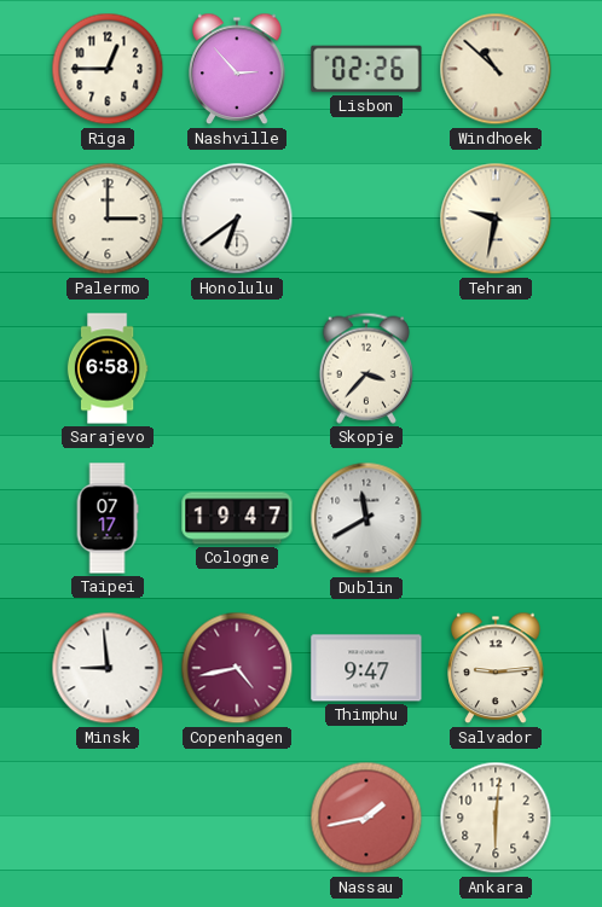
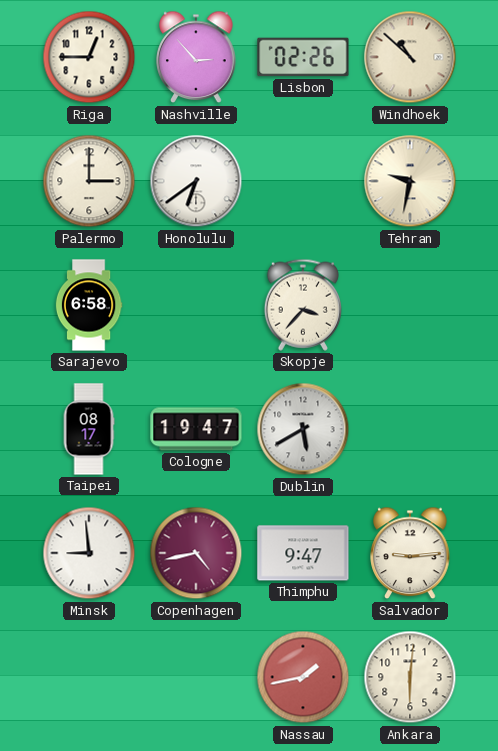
Taipei: 07:17 -> 08:17
Dublin: 11:40 -> 5:40
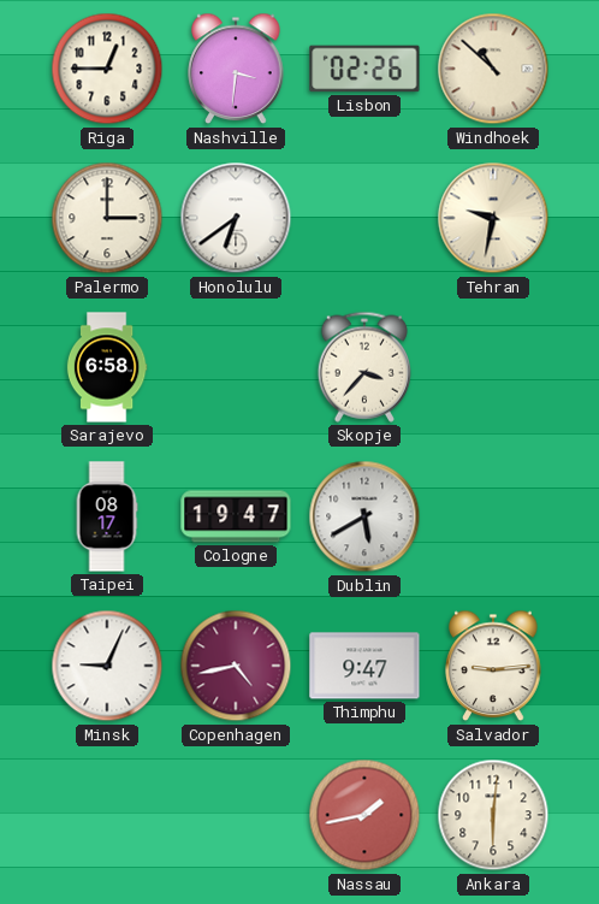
Nashville: 2:53 -> 3:31
Minsk: 8:59 -> 9:04
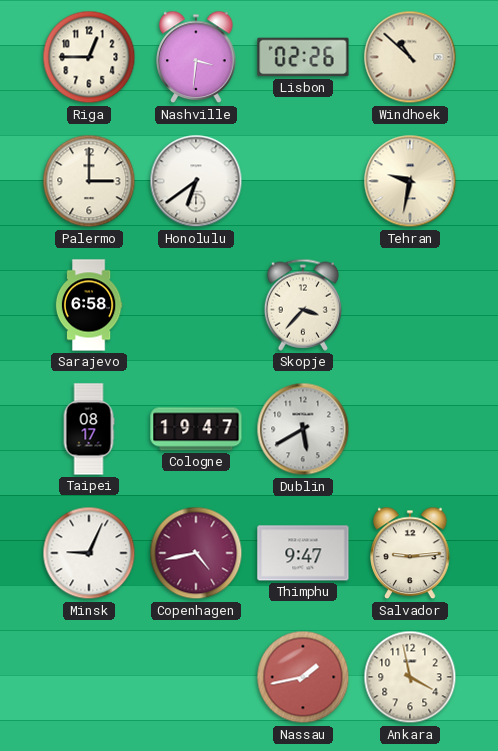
Ankara: 6:01 -> 3:58
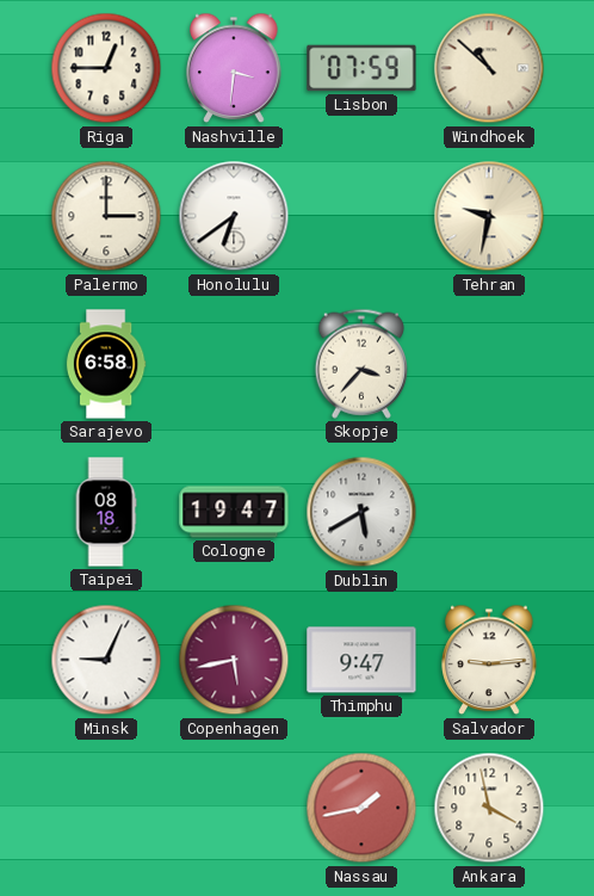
Lisbon: 02:26 -> 07:59
Taipei: 08:17 -> 08:18
Copenhagen: 4:43 -> 5:43
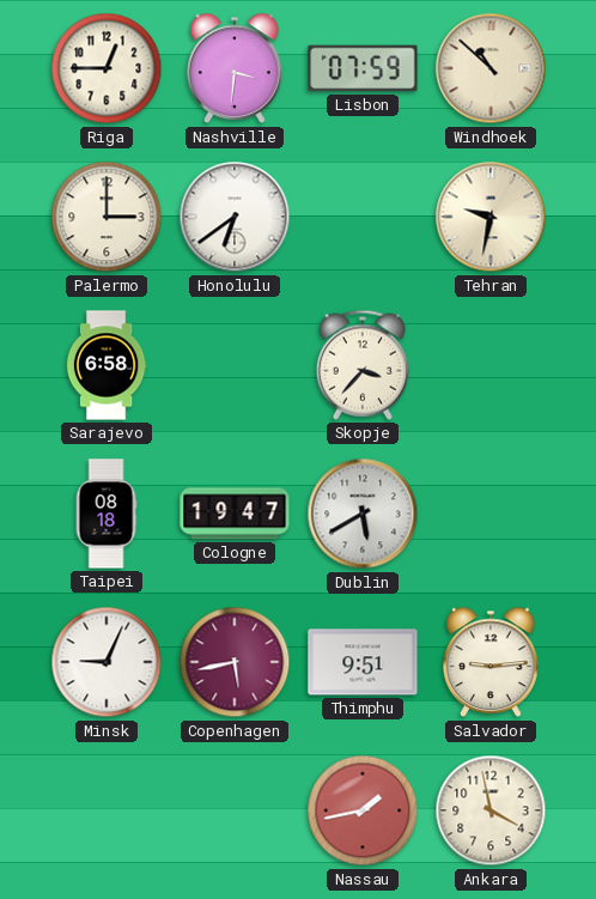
Thimphu: 9:47 -> 9:51
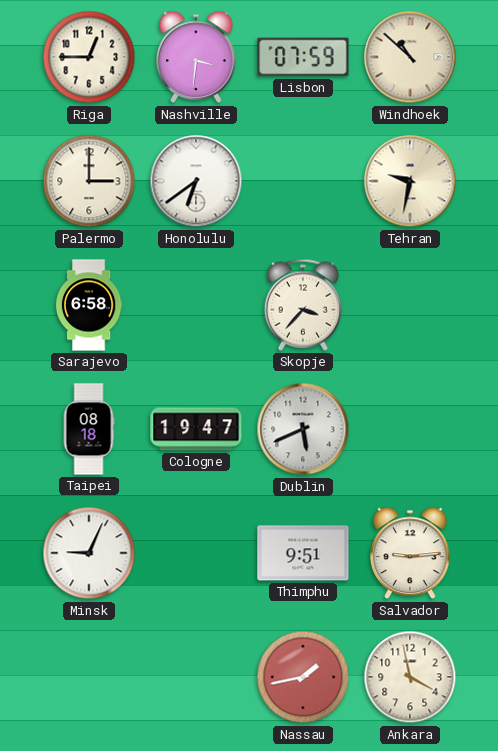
Dublin: 5:40 -> 5:41
Copenhagen: 5:43 -> none
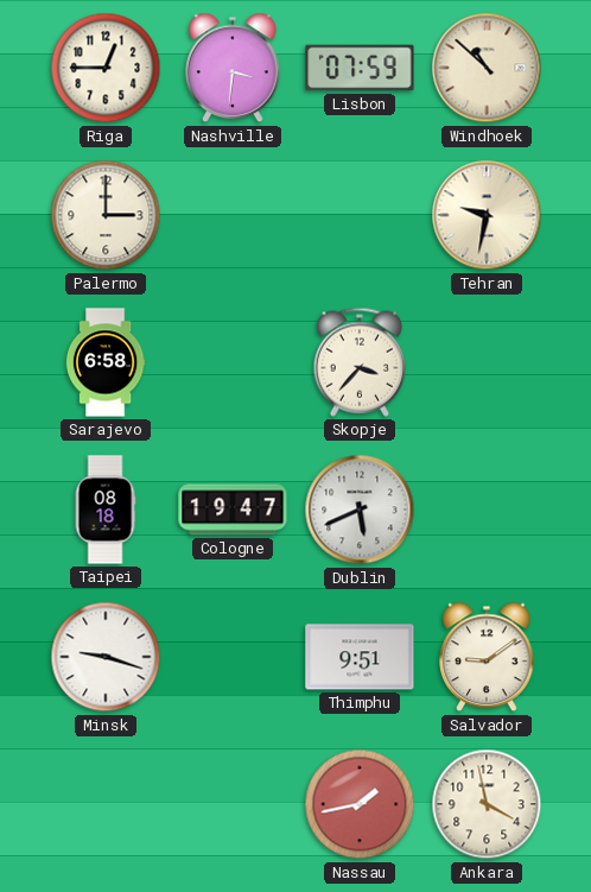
Honolulu: 6:39 -> none
Minsk: 9:04 -> 9:18
Salvador: 9:14 -> 9:09
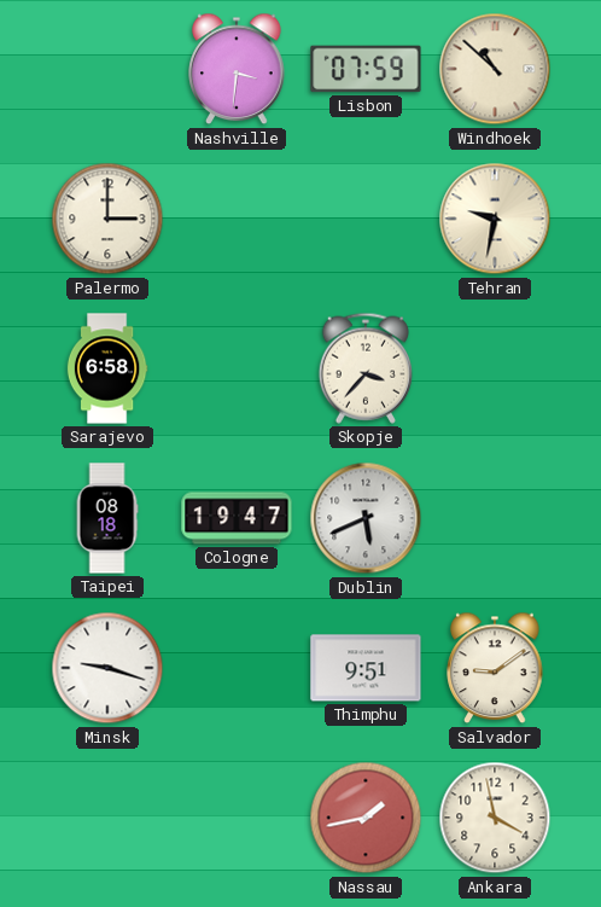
Riga: 12:45 -> none
